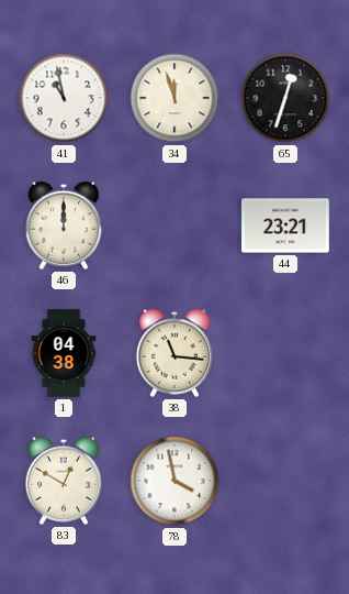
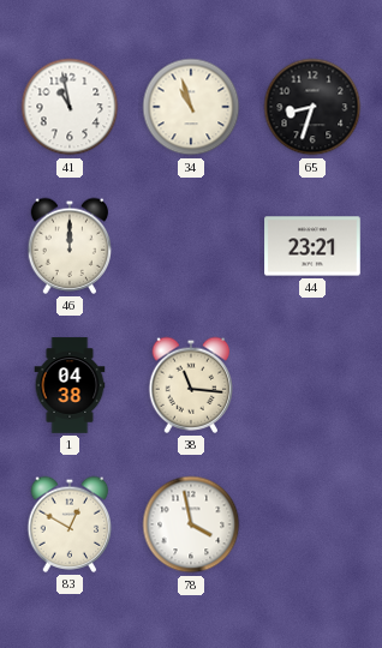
34: 11:57 -> 10:57
65: 12:33 -> 8:33
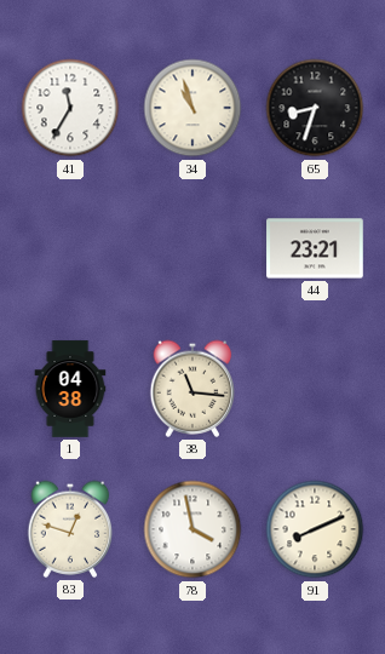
41: 10:58 -> 11:35
46: 12:00 -> none
83: 12:50 -> 12:48
91: none -> 8:11
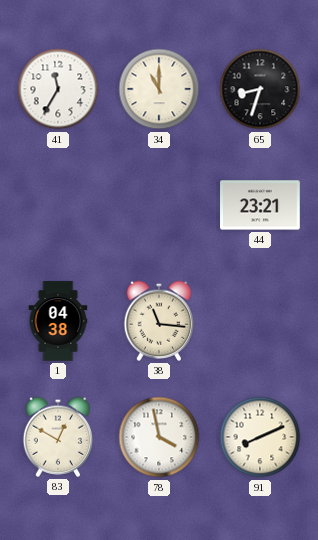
34: 10:57 -> 11:00
83: 12:48 -> 12:50
